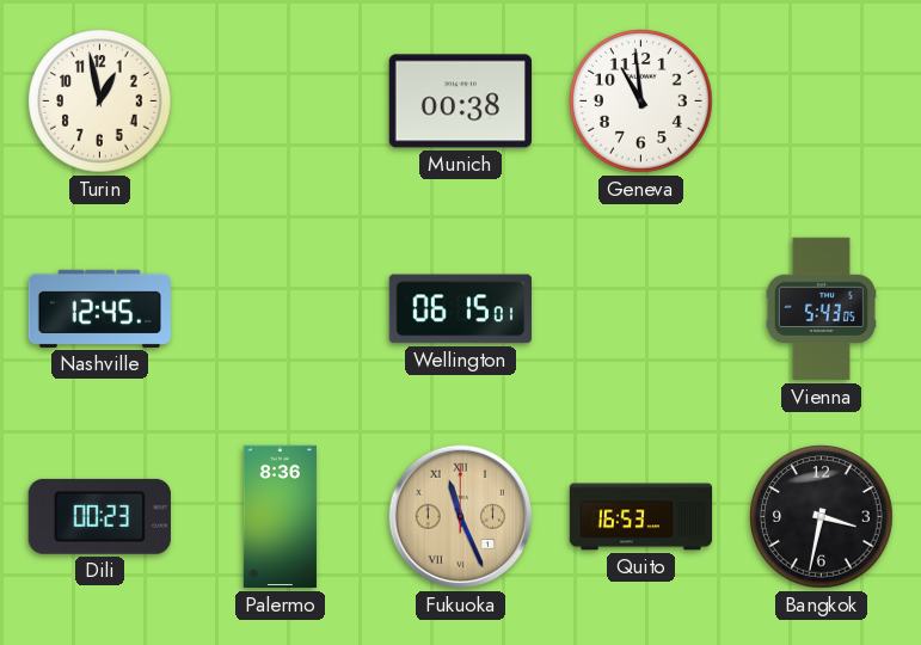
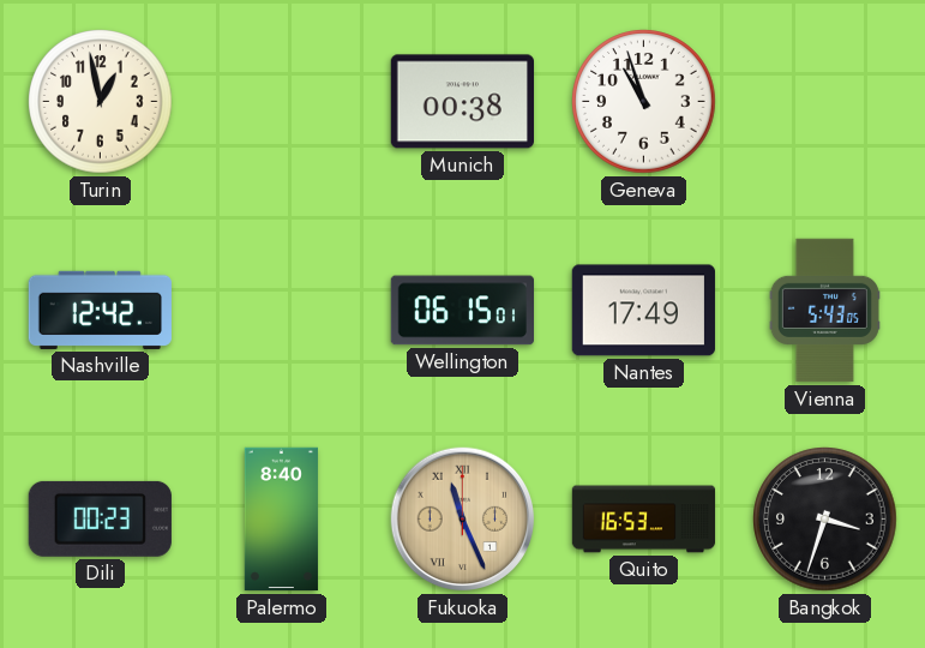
Geneva: 10:59 -> 10:57
Nashville: 12:45 -> 12:42
Nantes: none -> 17:49
Palermo: 8:36 -> 8:40
Bangkok: 3:32 -> 3:33
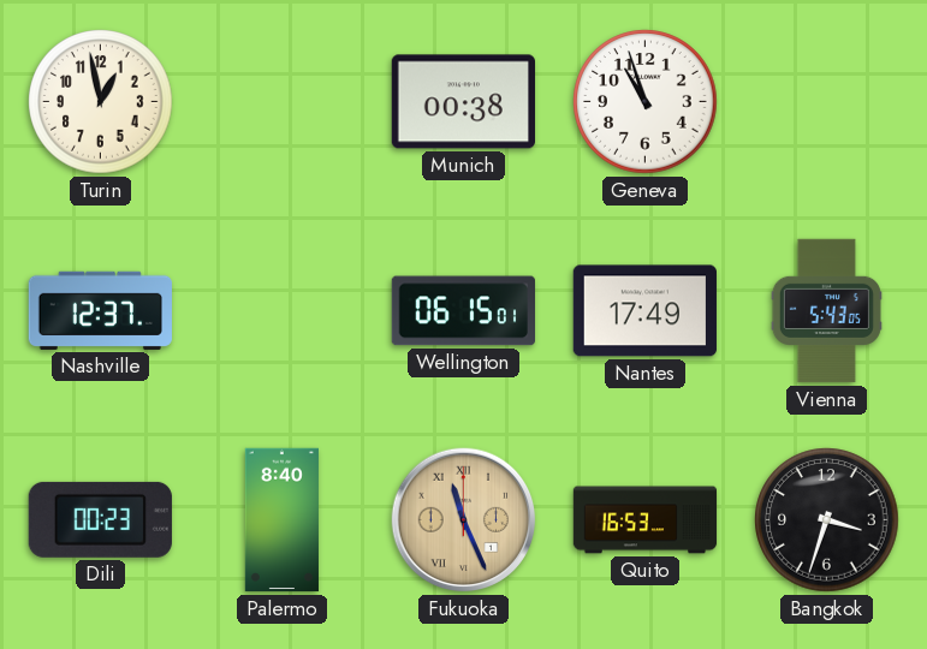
Nashville: 12:42 -> 12:37
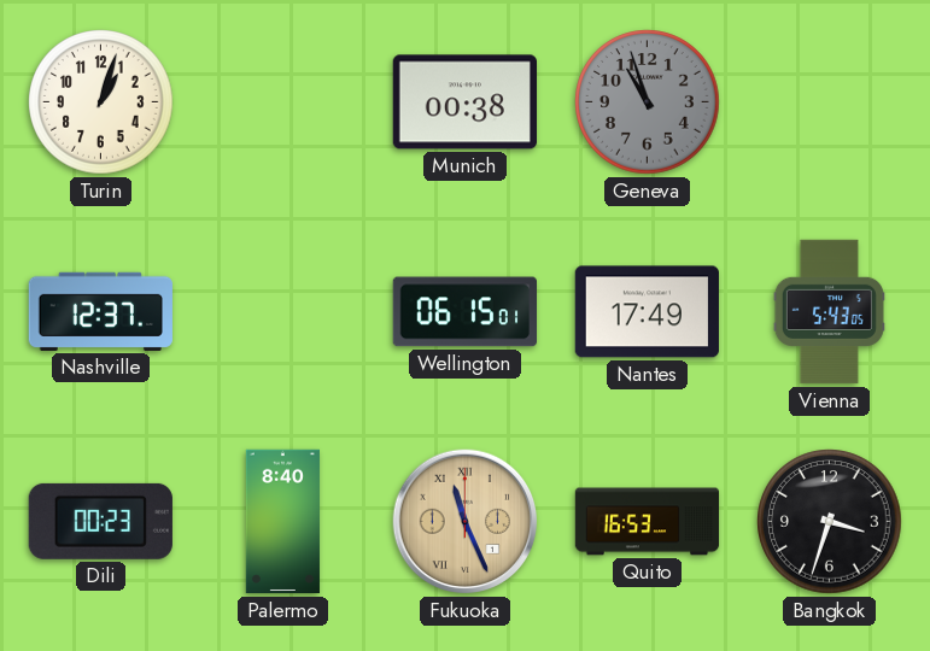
Turin: 12:58 -> 1:03
Geneva dial: white -> grey
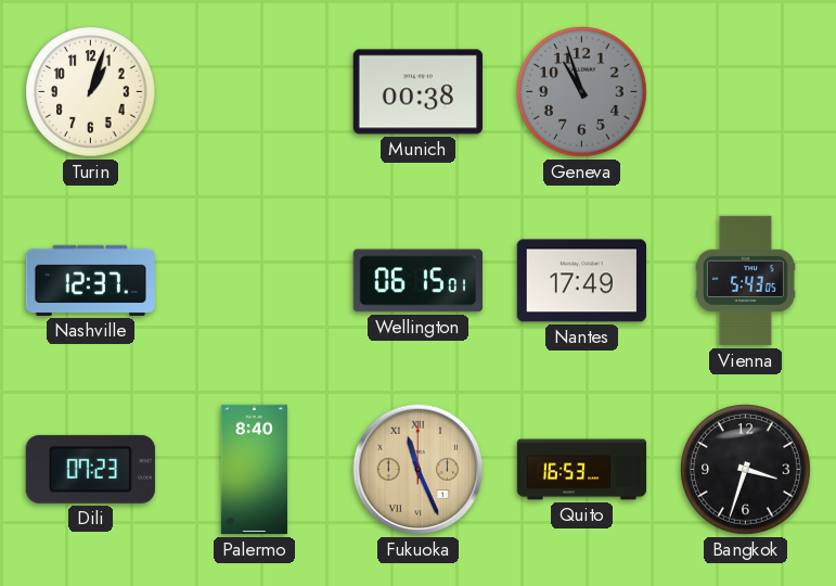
Dili: 00:23 -> 07:23
